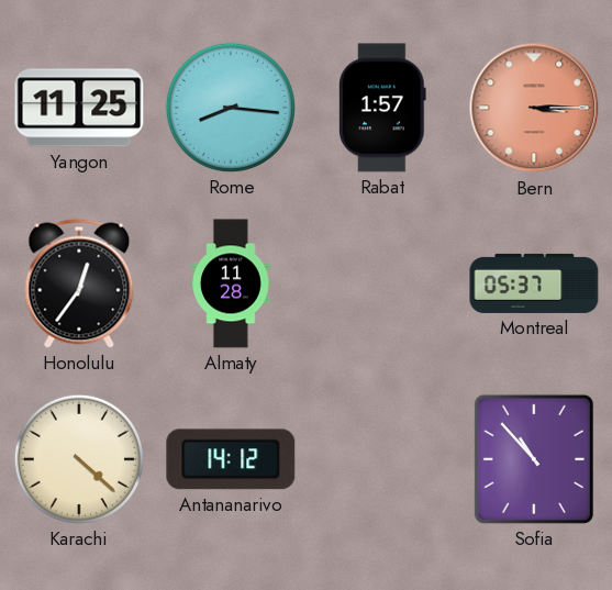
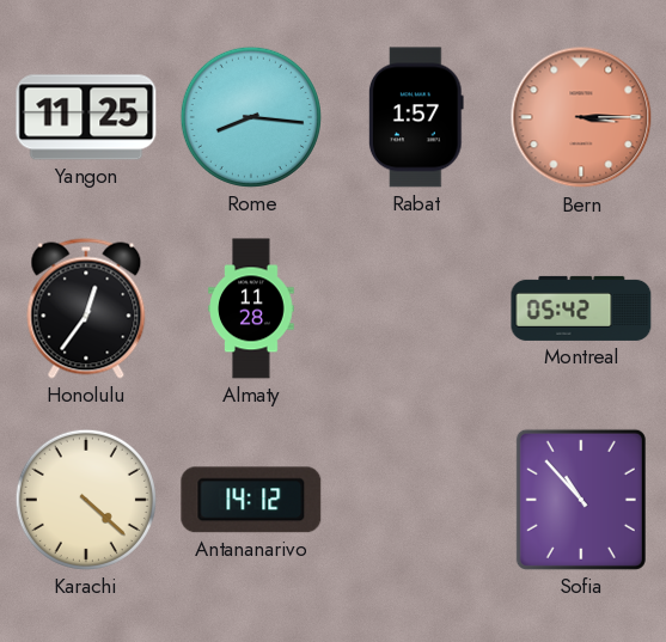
Montreal: 05:37 -> 05:42
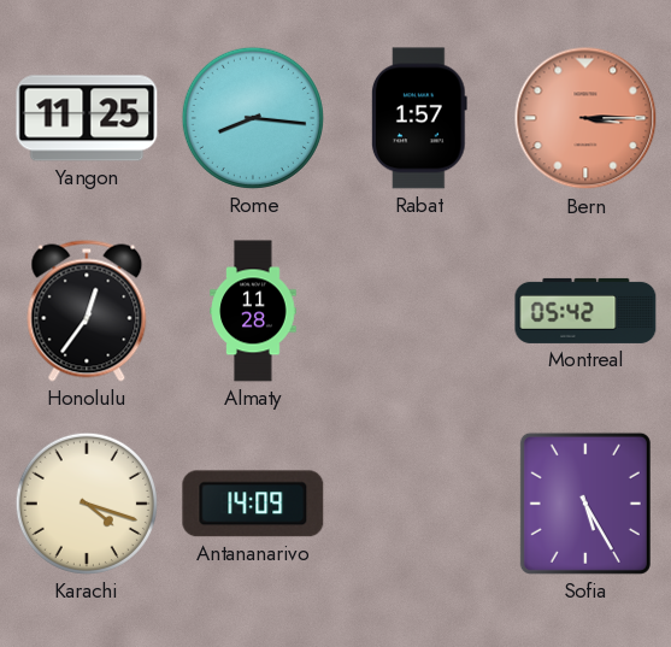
Karachi: 4:22 -> 4:18
Antananarivo: 14:12 -> 14:09
Sofia: 10:53 -> 5:25
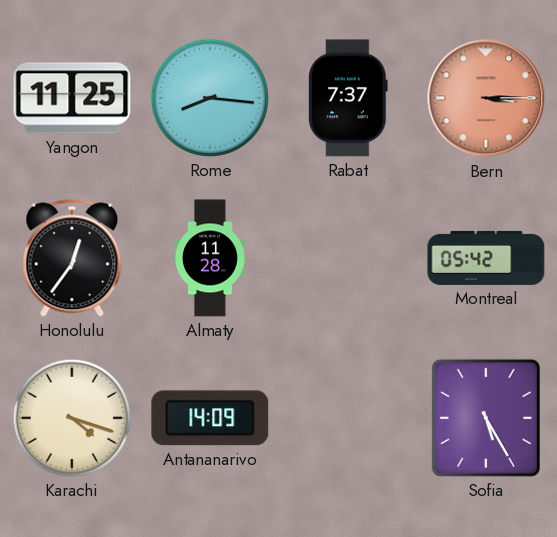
Rabat: 1:57 -> 7:37
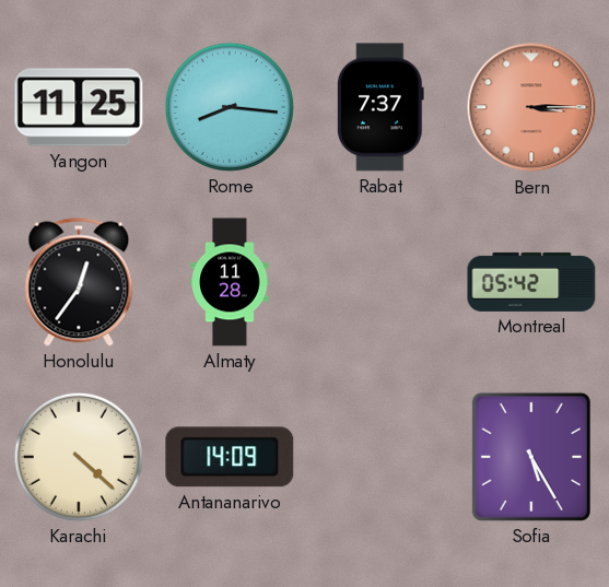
Karachi: 4:18 -> 4:22
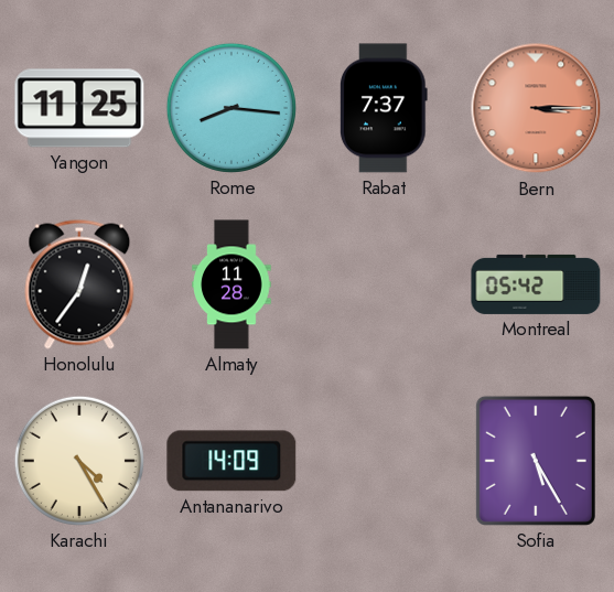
Karachi: 4:22 -> 4:25
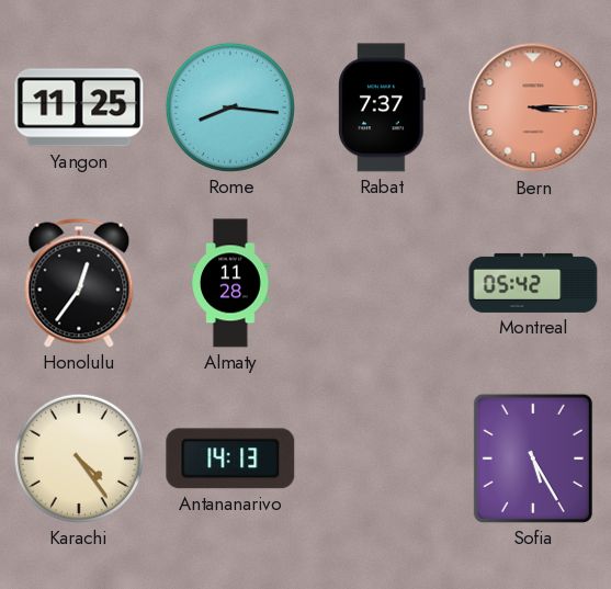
Karachi: 4:25 -> 4:24
Antananarivo: 14:09 -> 14:13
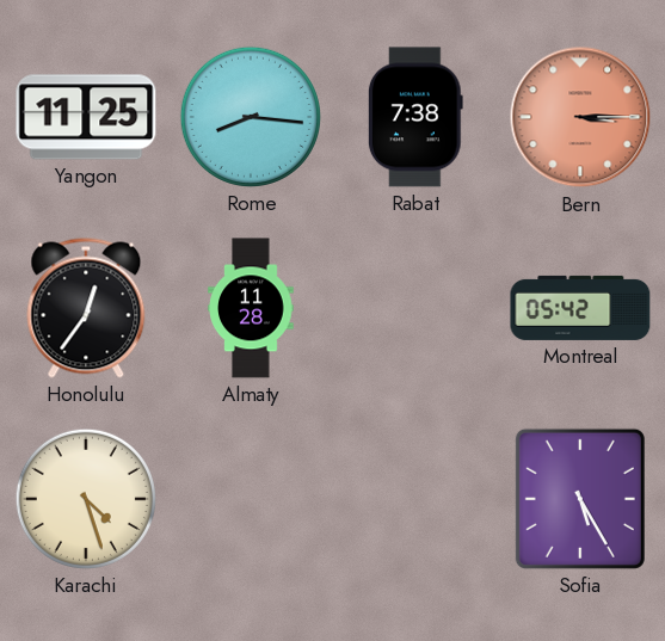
Rabat: 7:37 -> 7:38
Karachi: 4:24 -> 4:27
Antananarivo: 14:13 -> none
